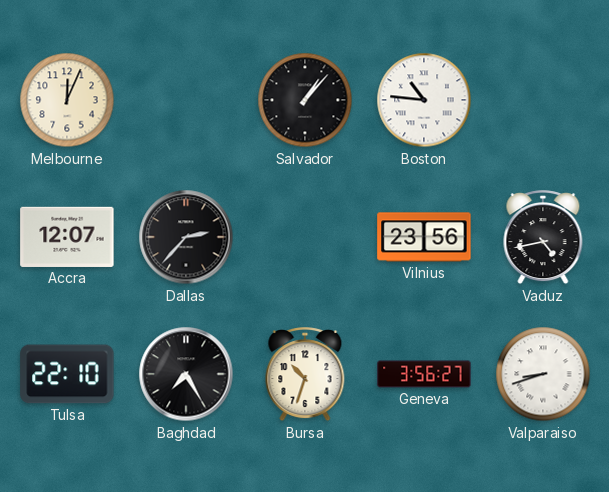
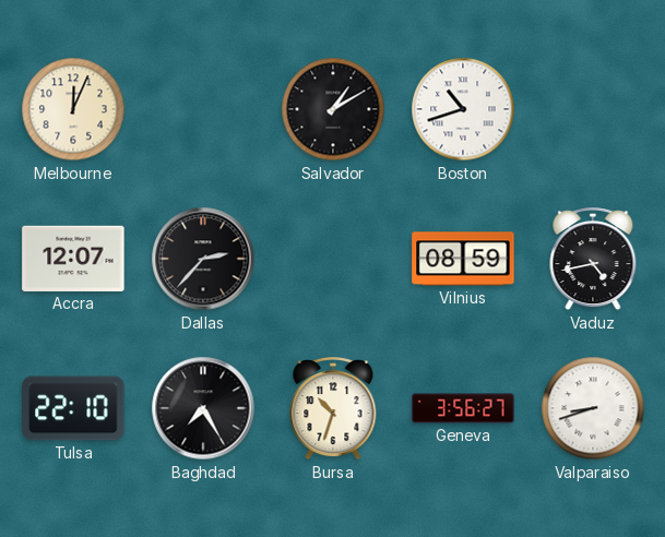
Salvador: 1:07 -> 1:10
Boston: 10:46 -> 10:42
Vilnius: 23:56 -> 08:59
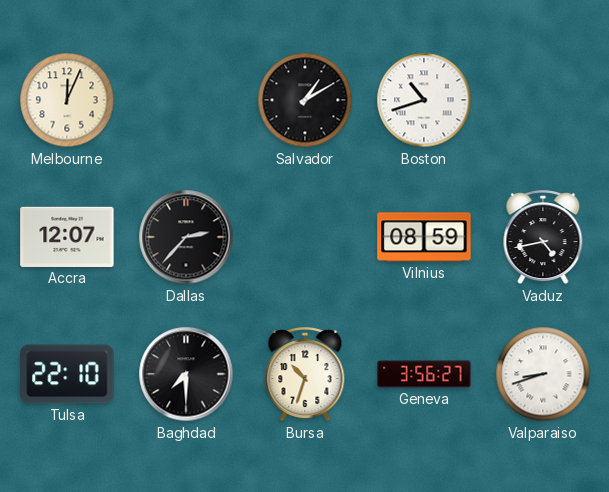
Baghdad: 7:25 -> 7:30
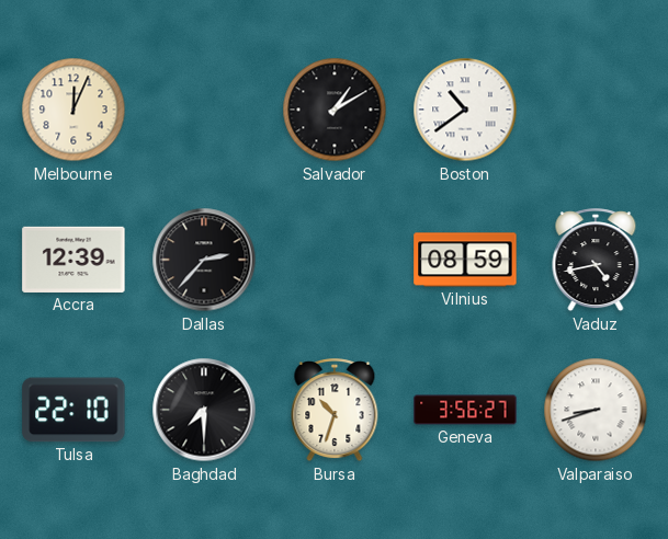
Boston: 10:42 -> 10:39
Accra: 12:07 -> 12:39
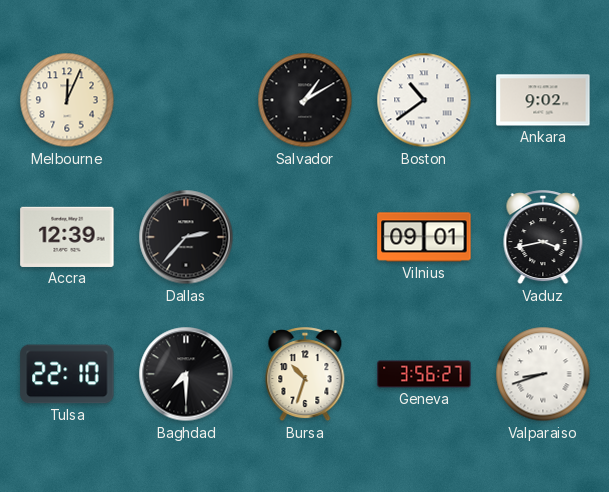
Ankara: none -> 9:02
Vilnius: 08:59 -> 09:01
Vaduz: 4:43 -> 3:43
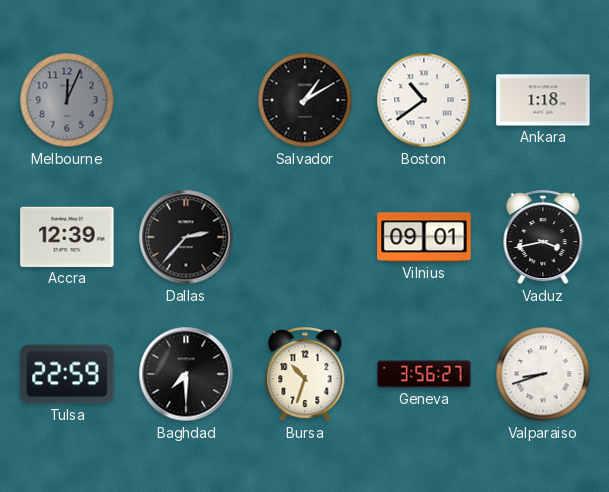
Melbourne dial: cream -> grey
Ankara: 9:02 -> 1:18
Tulsa: 22:10 -> 22:59
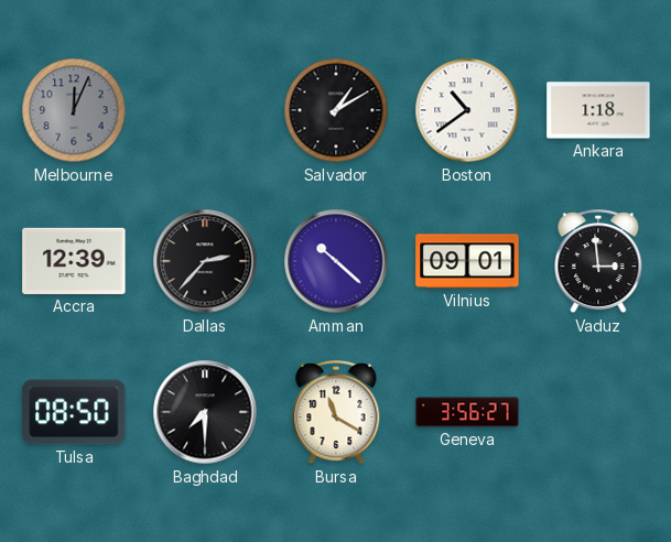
Amman: none -> 10:22
Vaduz: 3:43 -> 2:59
Tulsa: 22:59 -> 08:50
Bursa: 10:33 -> 11:20
Valparaiso: 8:42 -> none
